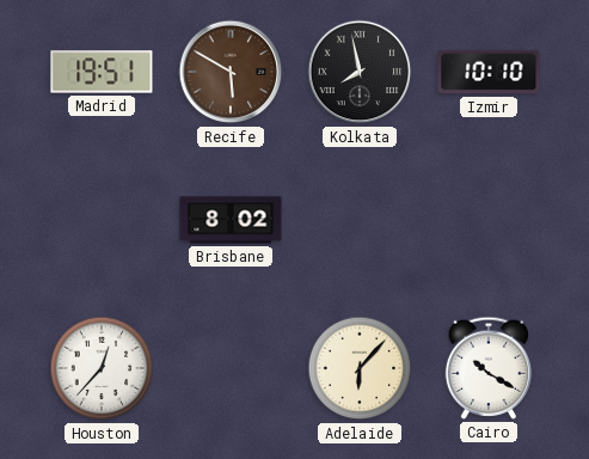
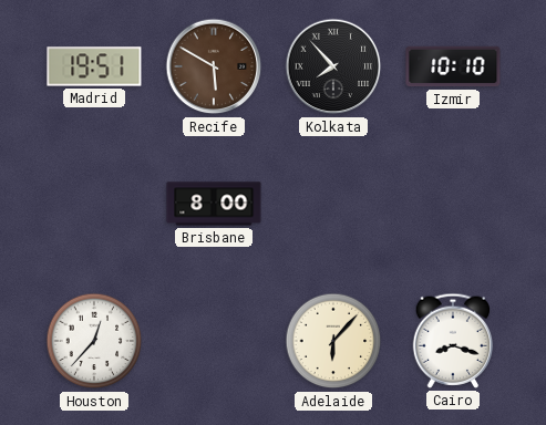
Kolkata: 7:58 -> 7:53
Brisbane: 8:02 -> 8:00
Cairo: 10:20 -> 8:18
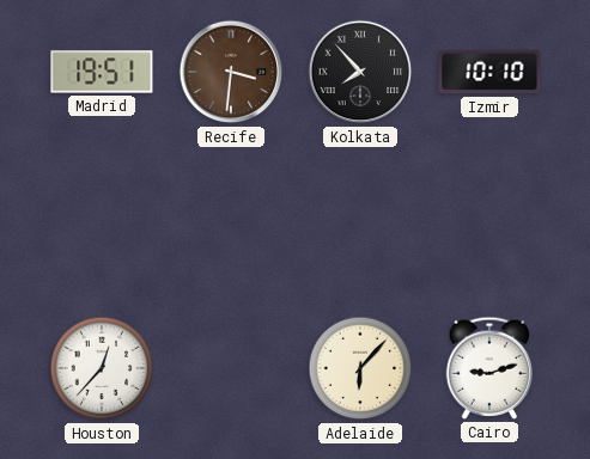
Recife: 5:50 -> 3:31
Brisbane: 8:00 -> none
Cairo: 8:18 -> 9:12
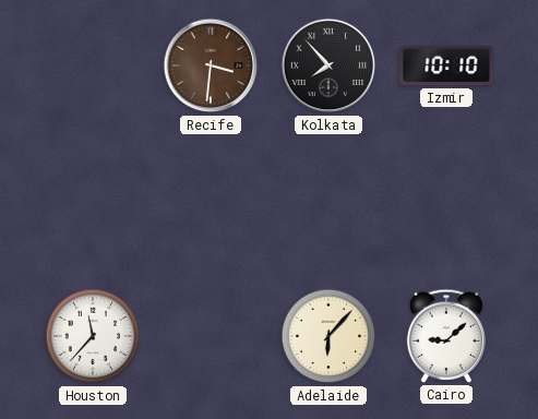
Madrid: 19:51 -> none
Houston: 12:37 -> 11:37
Cairo: 9:12 -> 9:08
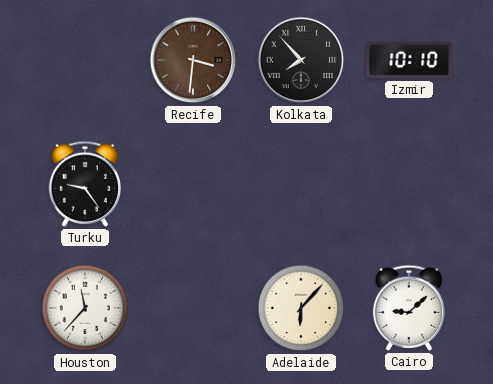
Turku: none -> 9:24
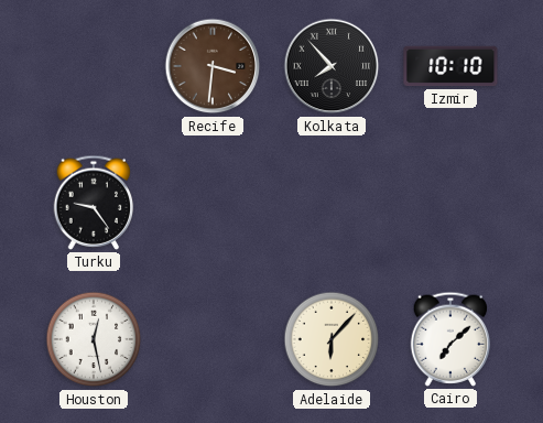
Houston: 11:37 -> 12:28
Cairo: 9:08 -> 7:08
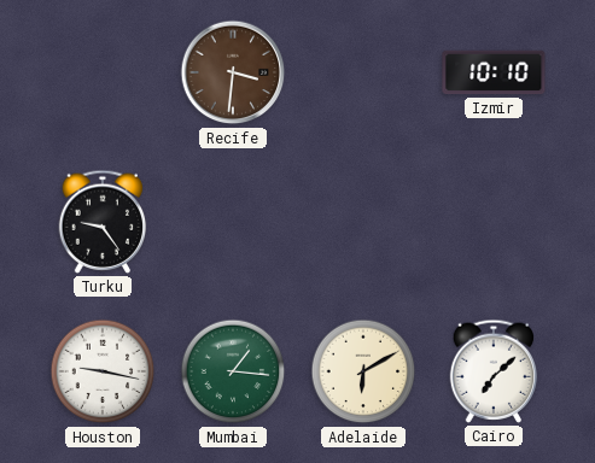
Kolkata: 7:53 -> none
Houston: 12:28 -> 9:17
Mumbai: none -> 1:16
Adelaide: 6:07 -> 6:10
